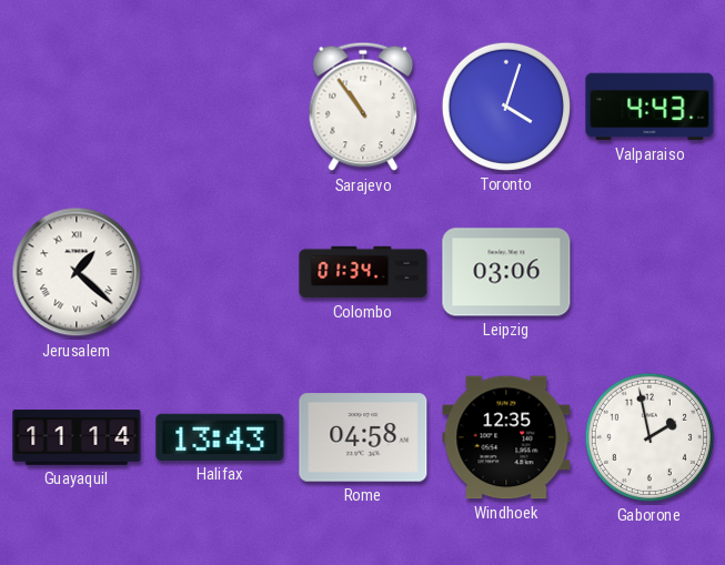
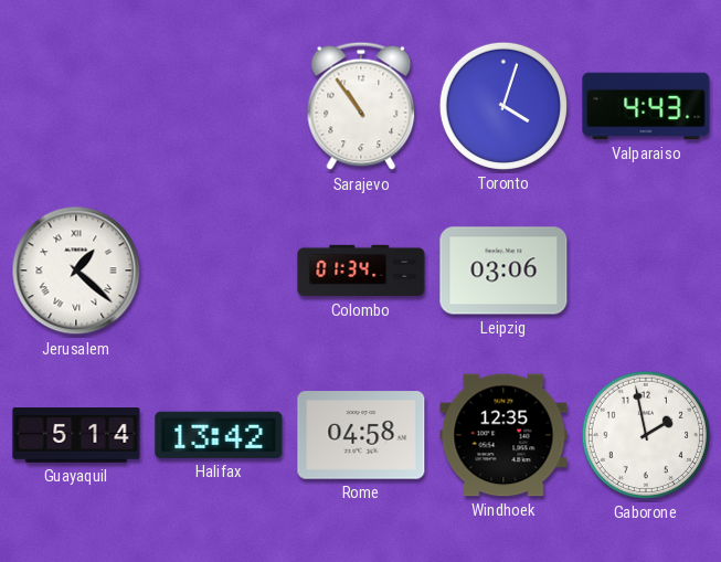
Guayaquil: 11:14 -> 5:14
Halifax: 13:43 -> 13:42
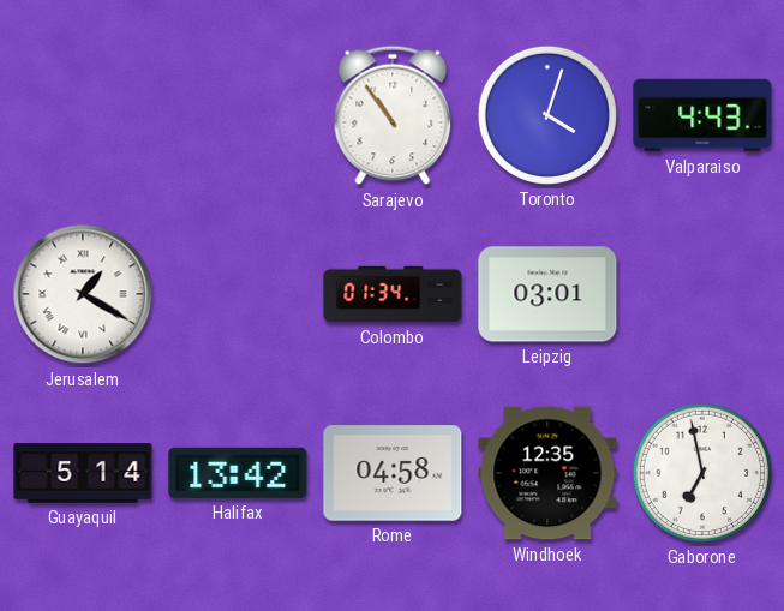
Jerusalem: 1:22 -> 1:20
Leipzig: 03:06 -> 03:01
Gaborone: 1:58 -> 6:58
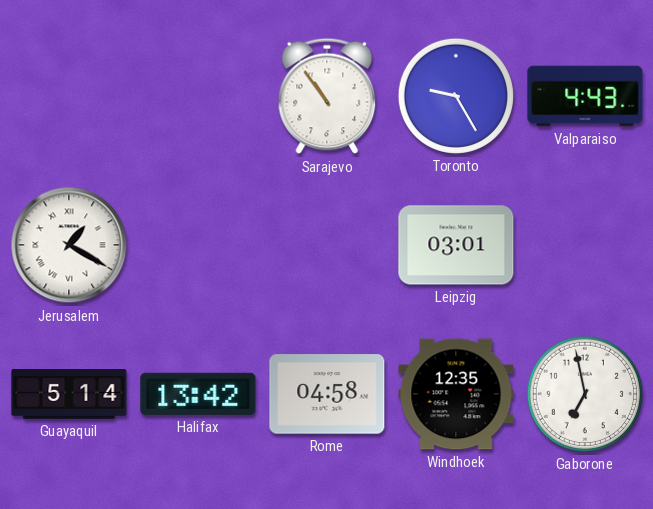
Toronto: 4:03 -> 9:25
Colombo: 01:34 -> none
